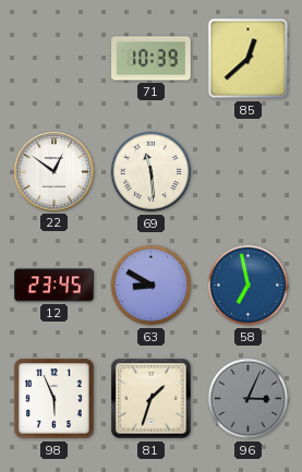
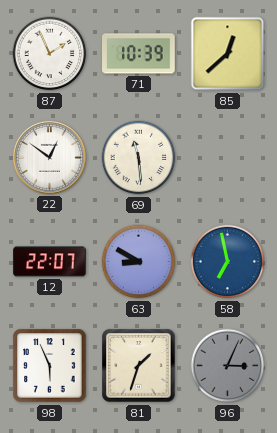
87: none -> 1:56
12: 23:45 -> 22:07
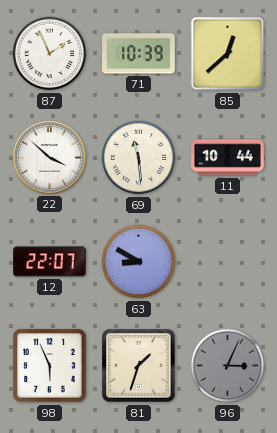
22: 12:51 -> 3:52
11: none -> 10:44
58: 6:58 -> none
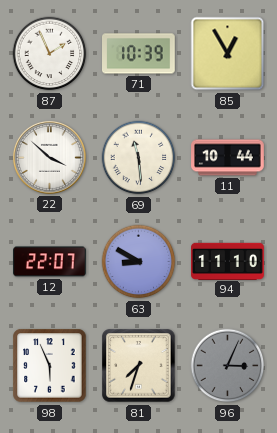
85: 12:38 -> 12:55
94: none -> 11:10
81: 1:33 -> 7:33
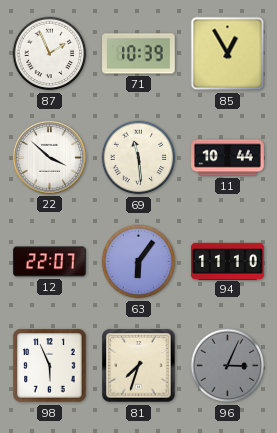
63: 8:50 -> 6:06
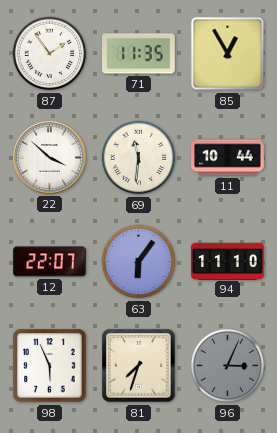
87: 1:56 -> 1:54
71: 10:39 -> 11:35
69: 11:29 -> 11:31
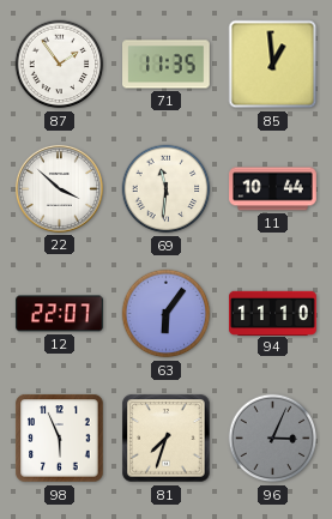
85: 12:55 -> 12:59
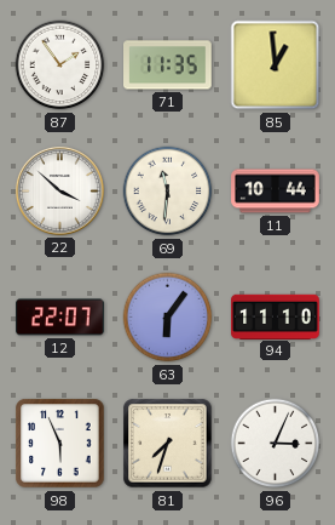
96 dial: grey -> white
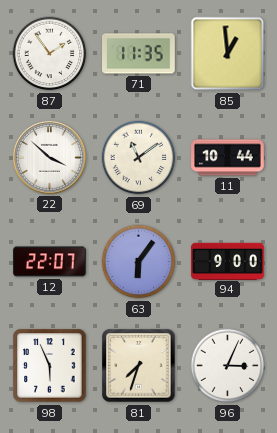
69: 11:31 -> 11:09
94: 11:10 -> 9:00
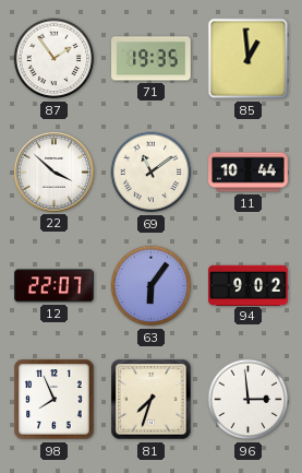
71: 11:35 -> 19:35
94: 9:00 -> 9:02
98: 5:56 -> 7:56
96: 3:04 -> 2:59
